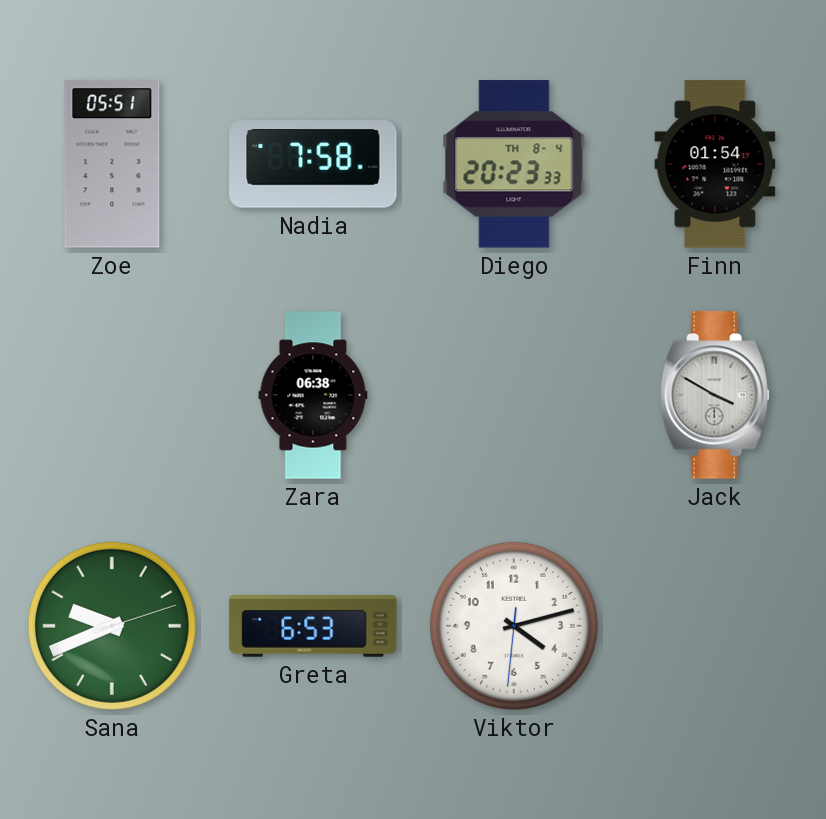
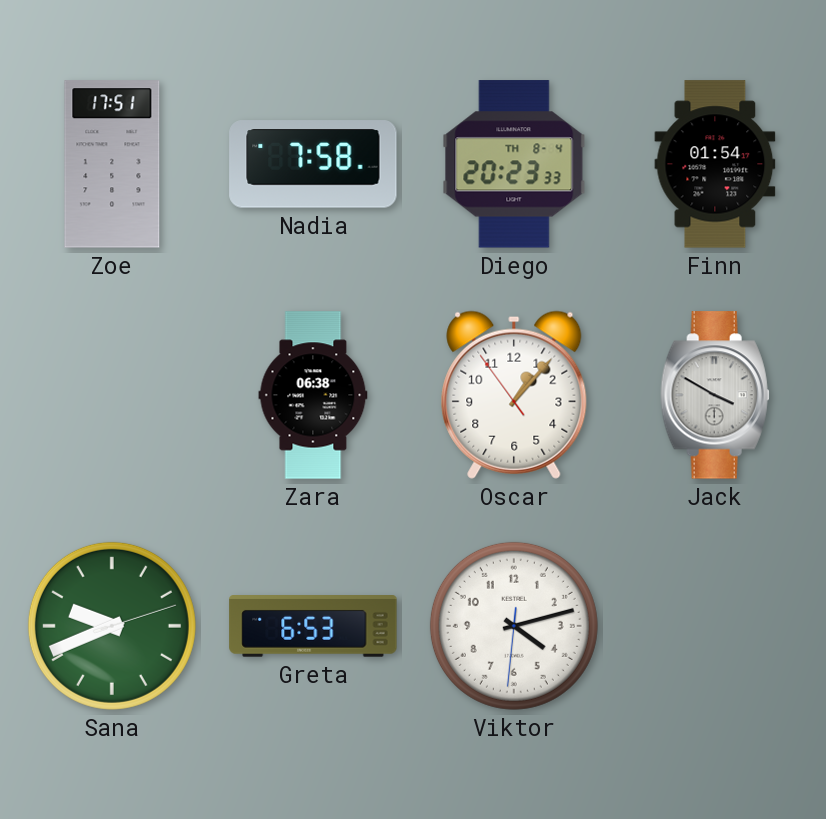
Zoe: 05:51 -> 17:51
Oscar: none -> 1:06
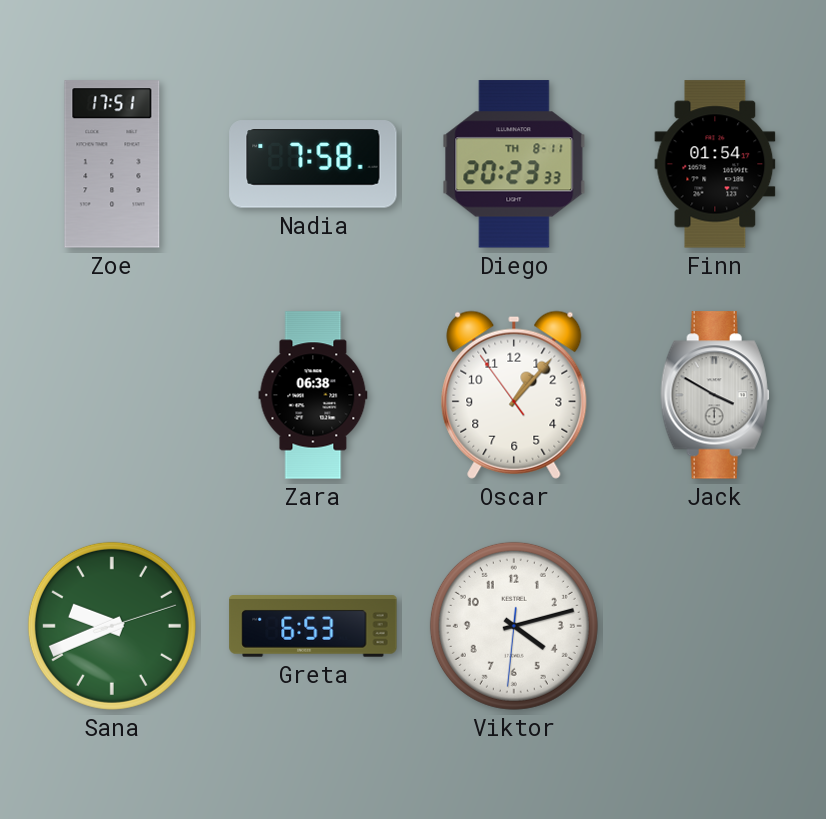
Diego date: TH 8-4 -> TH 8-11
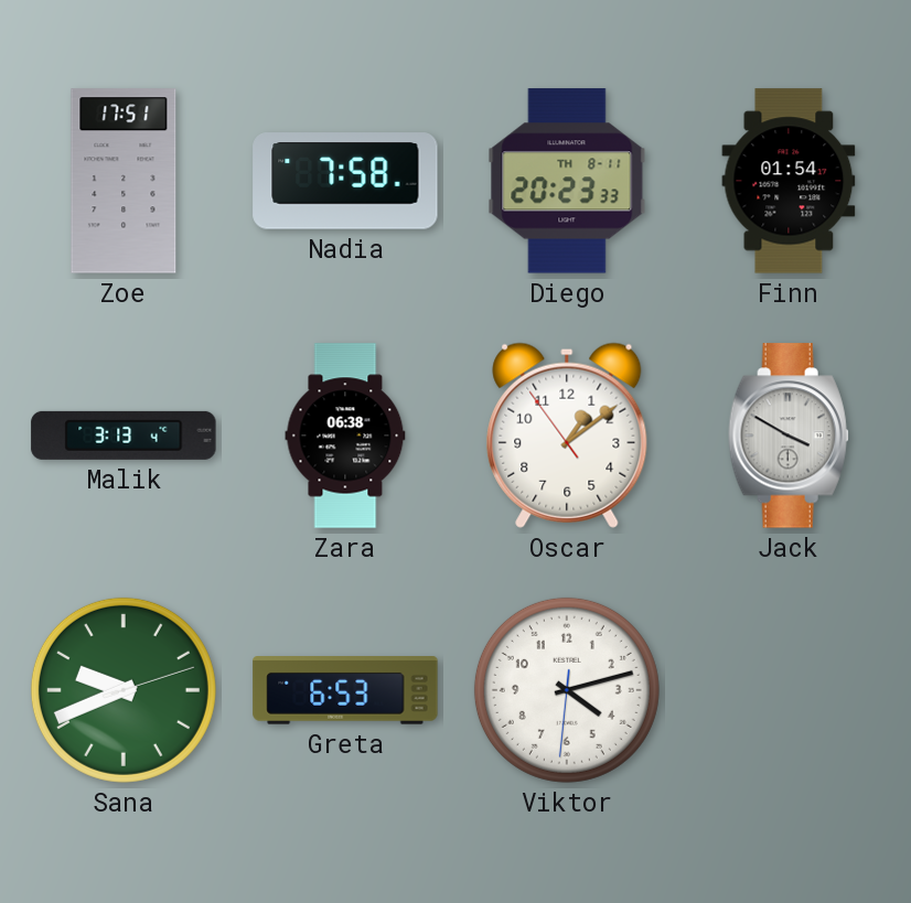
Malik: none -> 3:13
Oscar: 1:06 -> 1:08
